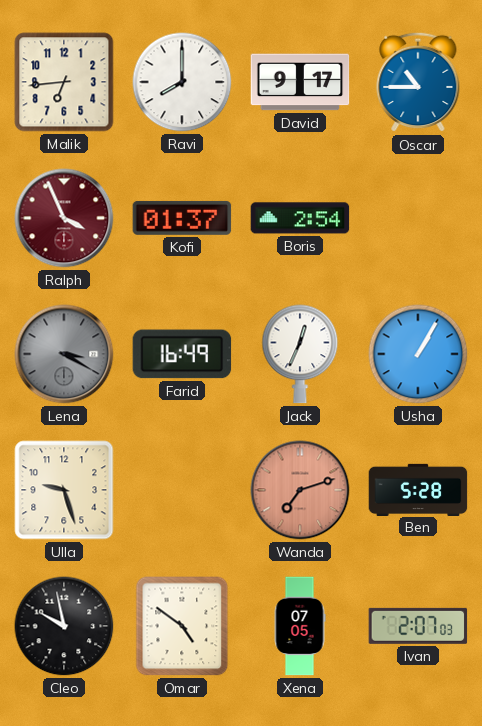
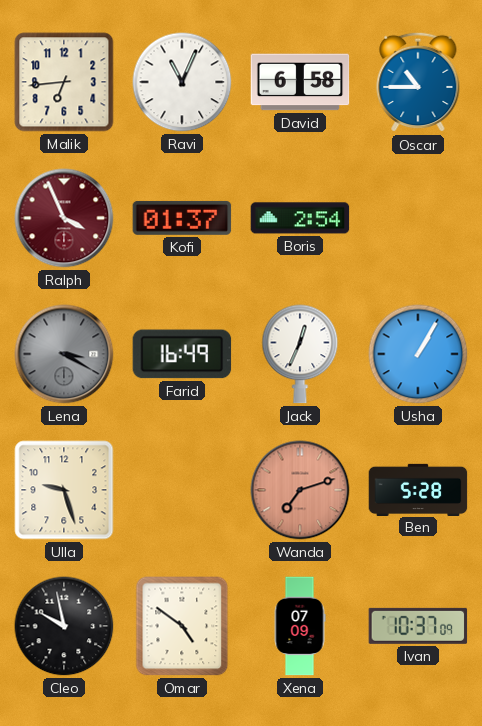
Ravi: 8:00 -> 11:04
David: 9:17 -> 6:58
Xena: 07:05 -> 07:09
Ivan: 2:07 -> 10:37
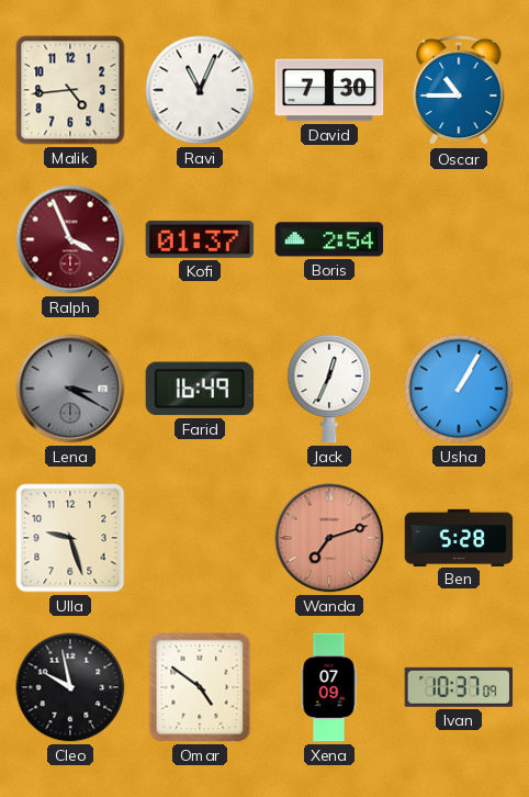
Malik: 6:44 -> 4:44
David: 6:58 -> 7:30
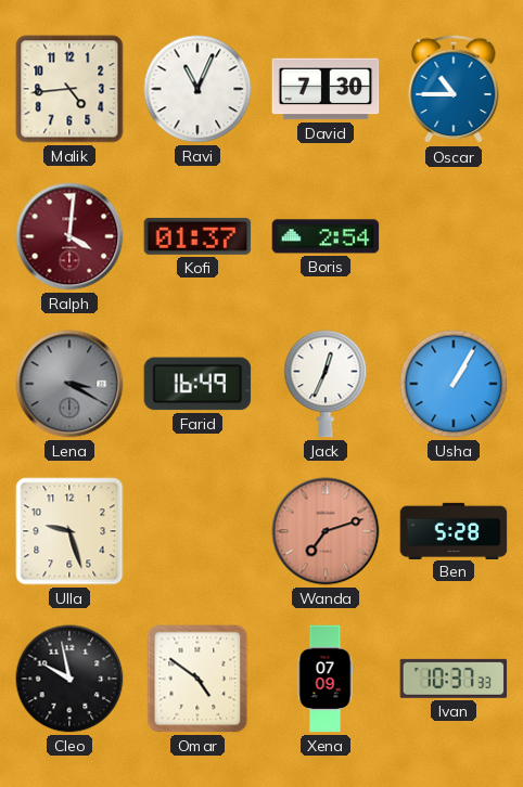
Ralph: 3:56 -> 4:01
Ivan: 10:37:09 -> 10:37:33
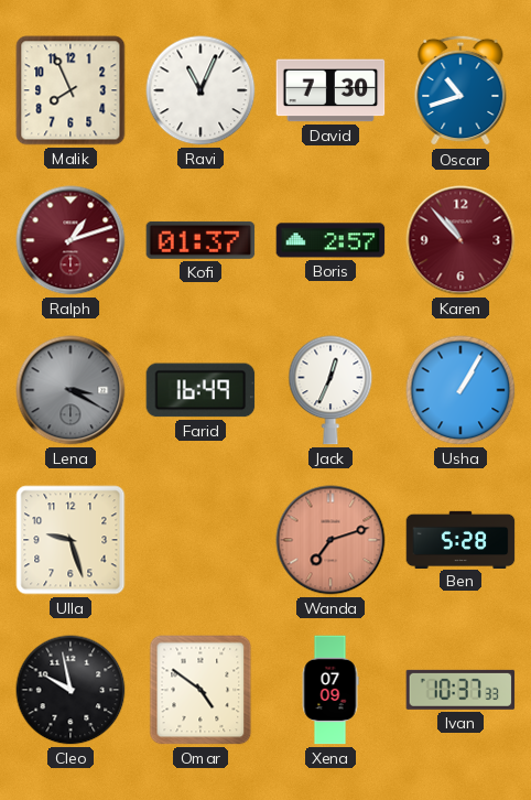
Malik: 4:44 -> 7:56
Oscar: 10:45 -> 10:42
Ralph: 4:01 -> 1:12
Boris: 2:54 -> 2:57
Karen: none -> 10:53
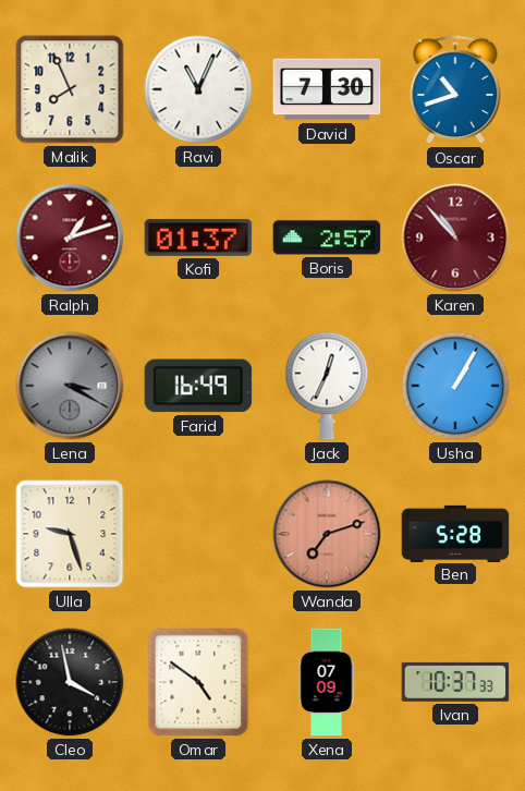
Cleo: 9:58 -> 3:58
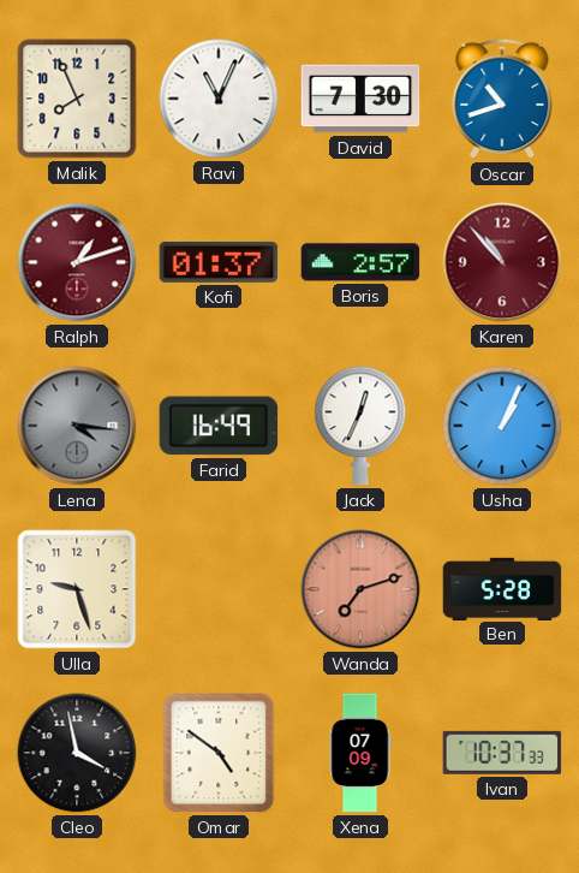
Lena: 3:20 -> 4:16
Usha: 1:05 -> 1:04
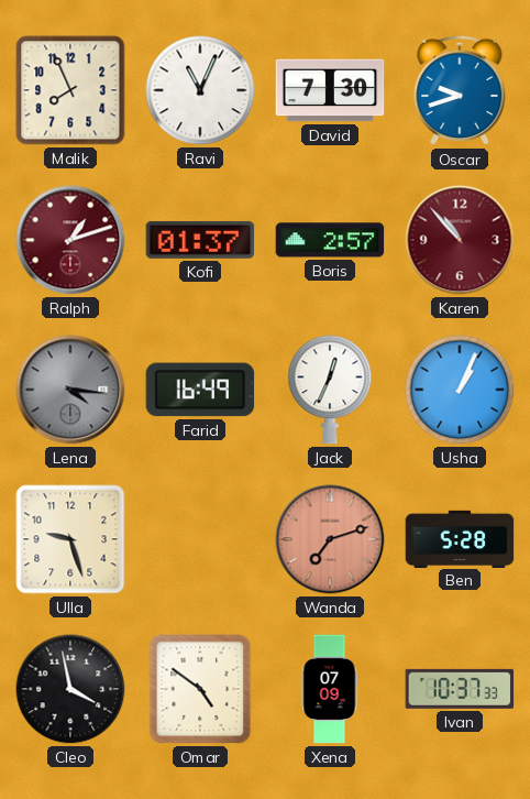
Oscar: 10:42 -> 9:42
